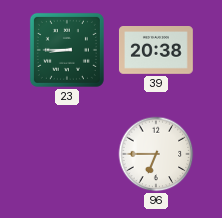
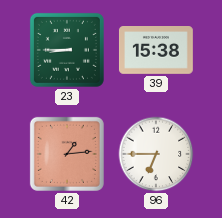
39: 20:38 -> 15:38
42: none -> 1:14
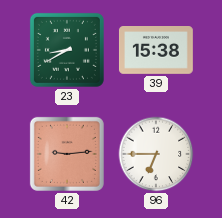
23: 8:45 -> 8:40
42: 1:14 -> 9:14
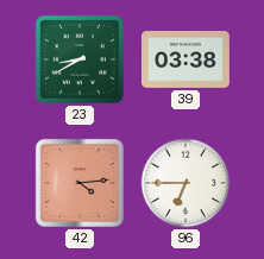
39: 15:38 -> 03:38
42: 9:14 -> 4:14
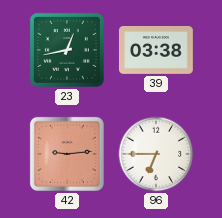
23: 8:40 -> 12:43
42: 4:14 -> 9:14
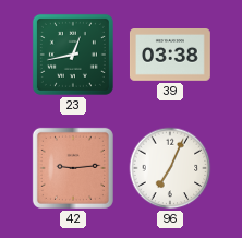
96: 6:45 -> 7:04
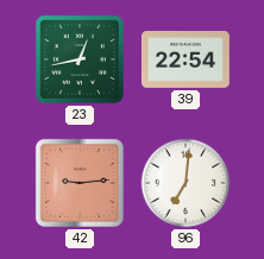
39: 03:38 -> 22:54
96: 7:04 -> 7:01
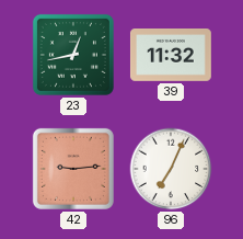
39: 22:54 -> 11:32
96: 7:01 -> 7:04
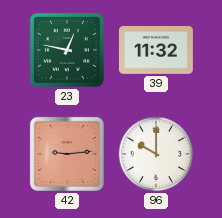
23: 12:43 -> 12:47
96: 7:04 -> 10:00
